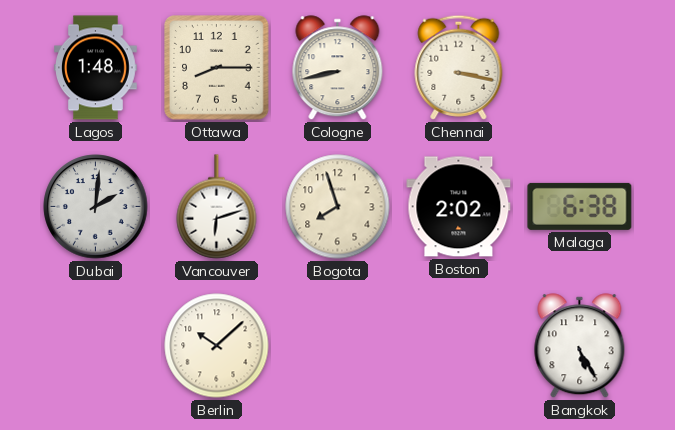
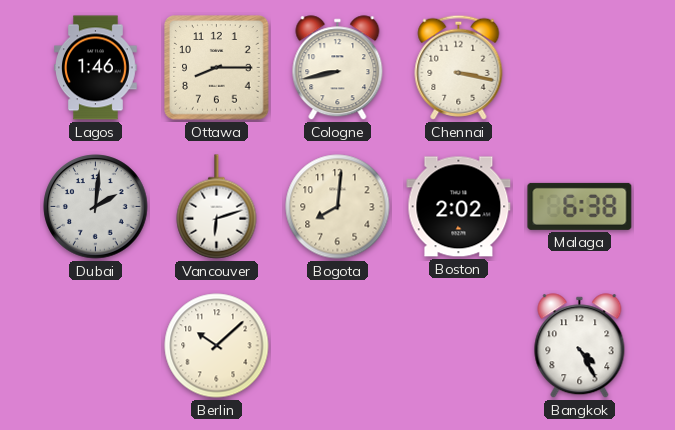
Lagos: 1:48 -> 1:46
Bogota: 7:57 -> 8:01
Bangkok: 5:25 -> 4:25
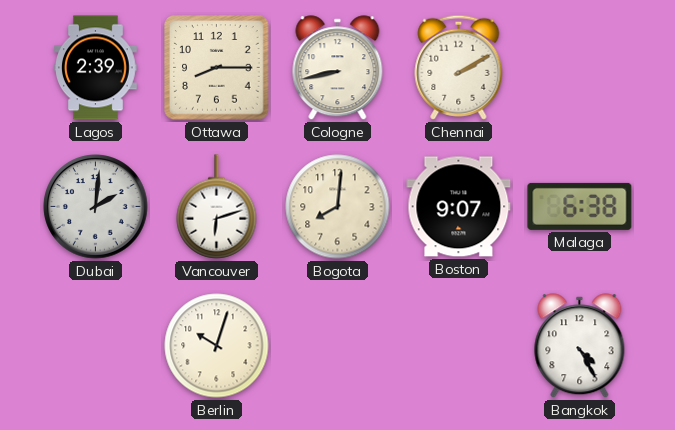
Lagos: 1:46 -> 2:39
Chennai: 3:17 -> 2:10
Boston: 2:02 -> 9:07
Berlin: 10:08 -> 10:03
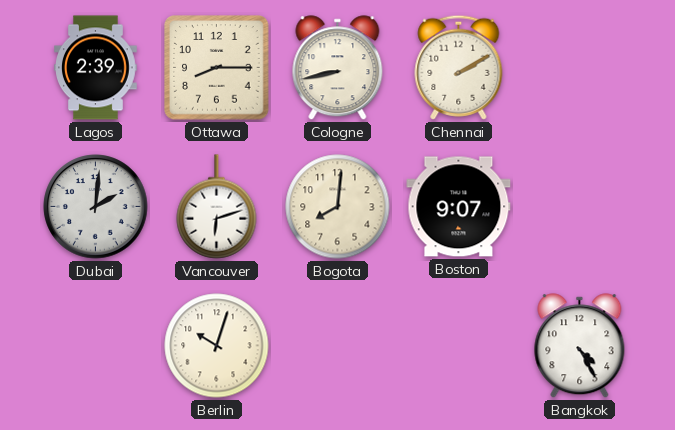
Malaga: 6:38 -> none
